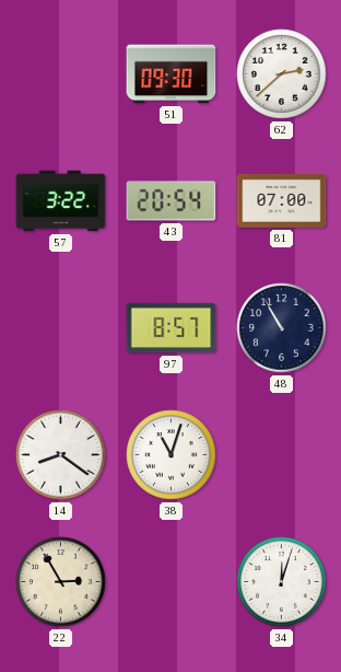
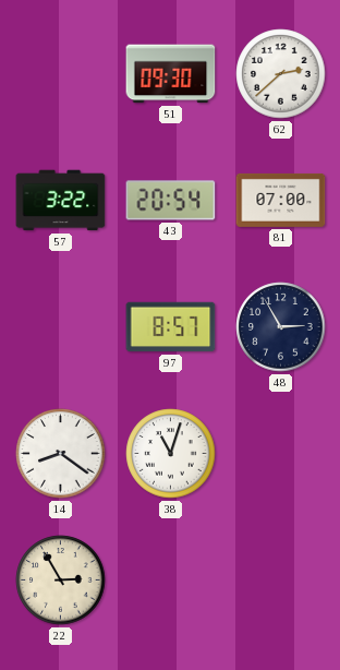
48: 10:55 -> 2:55
34: 12:03 -> none
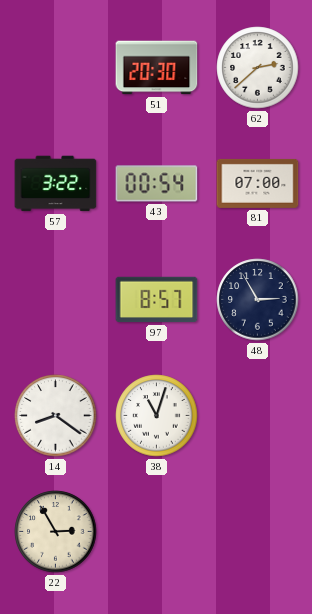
51: 09:30 -> 20:30
43: 20:54 -> 00:54
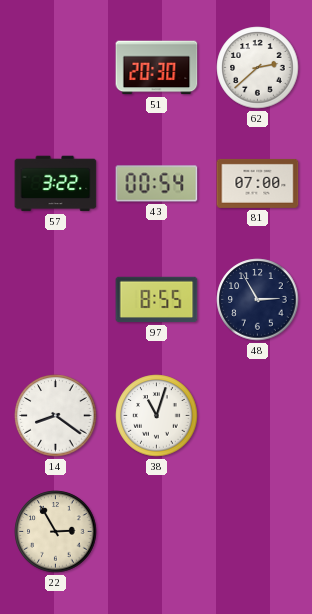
97: 8:57 -> 8:55
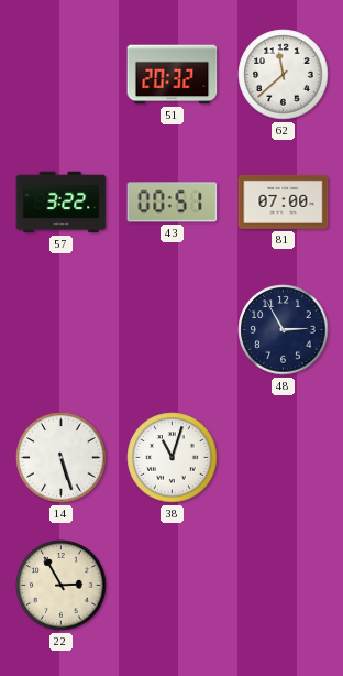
51: 20:30 -> 20:32
62: 2:38 -> 11:38
43: 00:54 -> 00:51
97: 8:55 -> none
14: 8:21 -> 5:27
